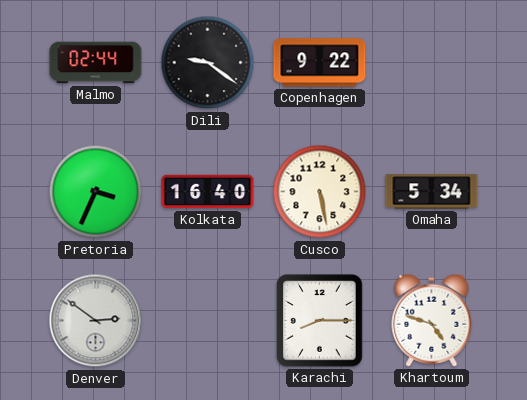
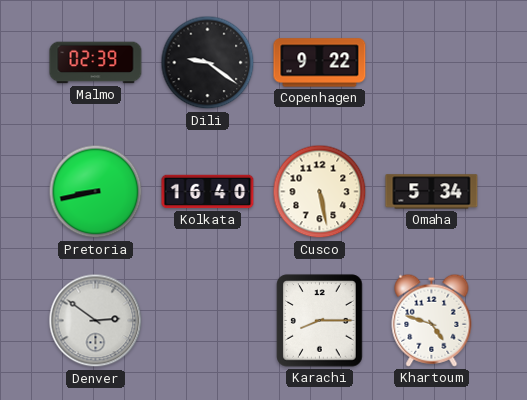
Malmo: 02:44 -> 02:39
Pretoria: 3:34 -> 8:43
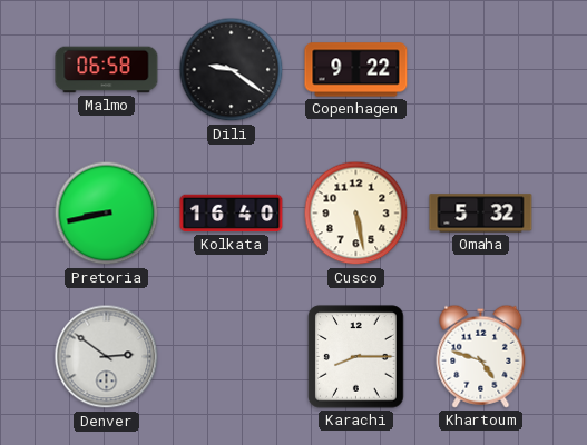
Malmo: 02:39 -> 06:58
Omaha: 5:34 -> 5:32
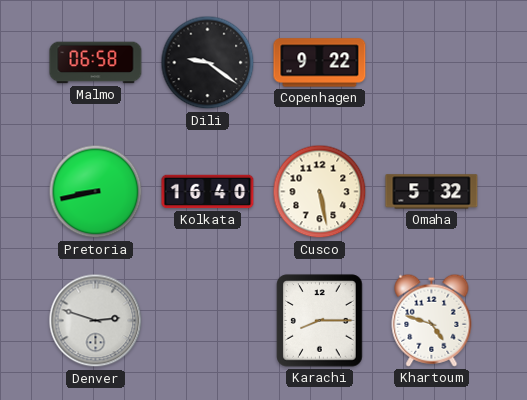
Denver: 2:51 -> 2:48
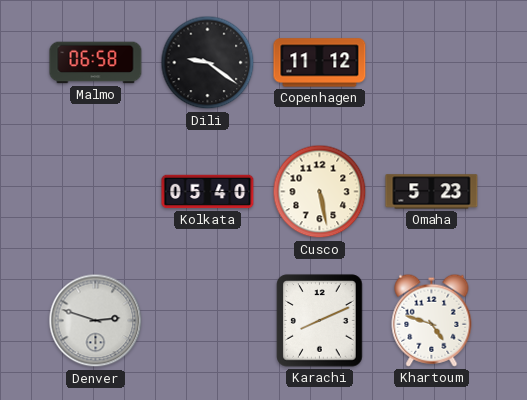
Copenhagen: 9:22 -> 11:12
Pretoria: 8:43 -> none
Kolkata: 16:40 -> 05:40
Omaha: 5:32 -> 5:23
Karachi: 8:15 -> 8:11
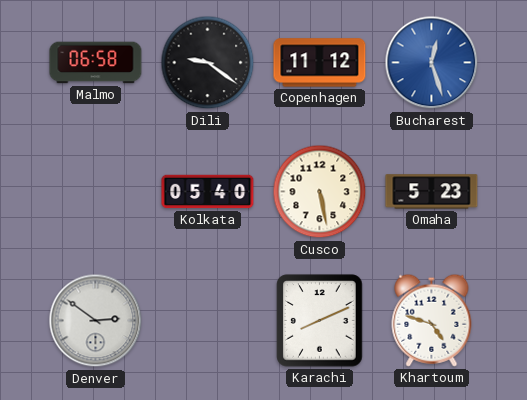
Bucharest: none -> 12:27
Denver: 2:48 -> 2:51
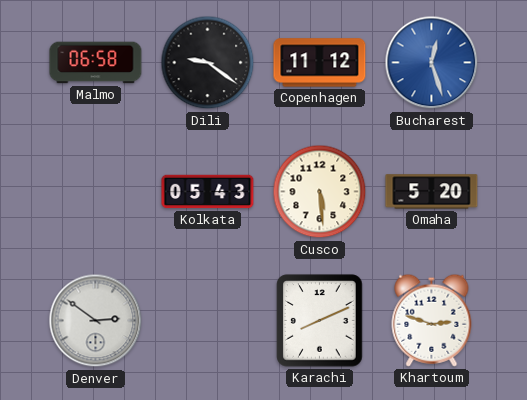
Kolkata: 05:40 -> 05:43
Cusco: 5:28 -> 5:29
Omaha: 5:23 -> 5:20
Khartoum: 4:48 -> 2:48
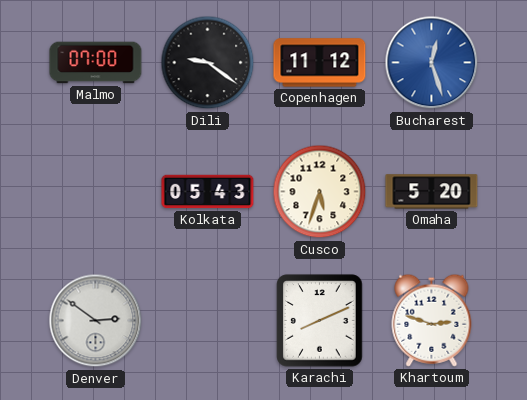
Malmo: 06:58 -> 07:00
Cusco: 5:29 -> 5:33
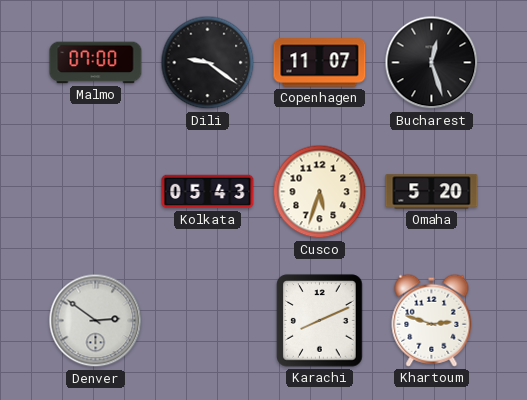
Copenhagen: 11:12 -> 11:07
Bucharest dial: blue -> black
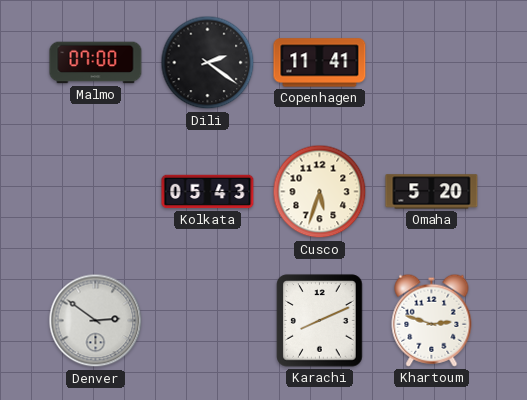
Dili: 9:21 -> 2:21
Copenhagen: 11:07 -> 11:41
Bucharest: 12:27 -> none
